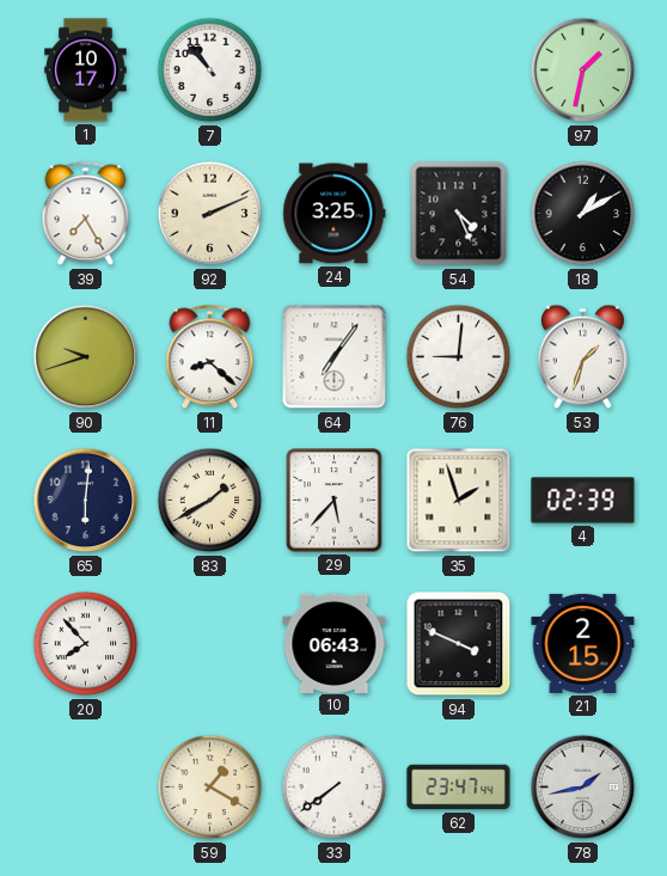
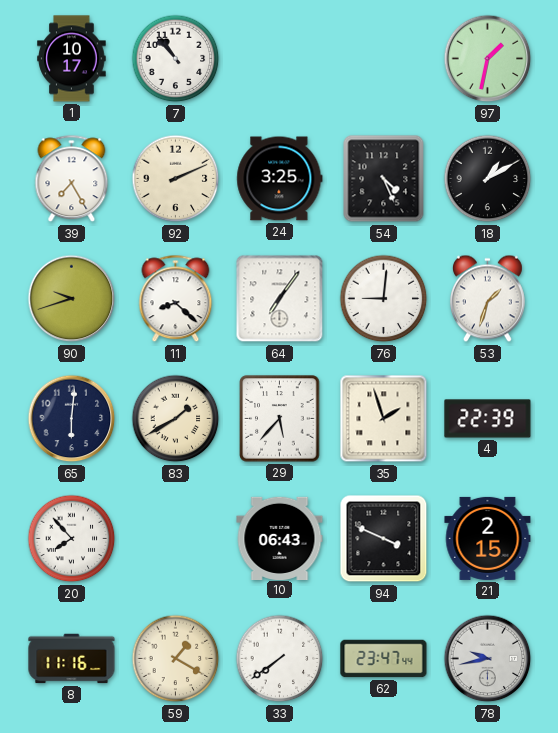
4: 02:39 -> 22:39
8: none -> 11:16
78: 1:43 -> 9:43
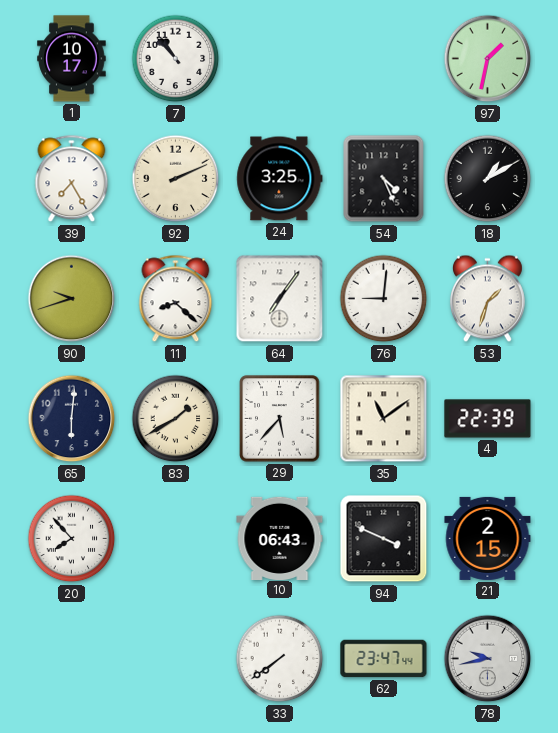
35: 1:57 -> 11:09
8: 11:16 -> none
59: 1:20 -> none
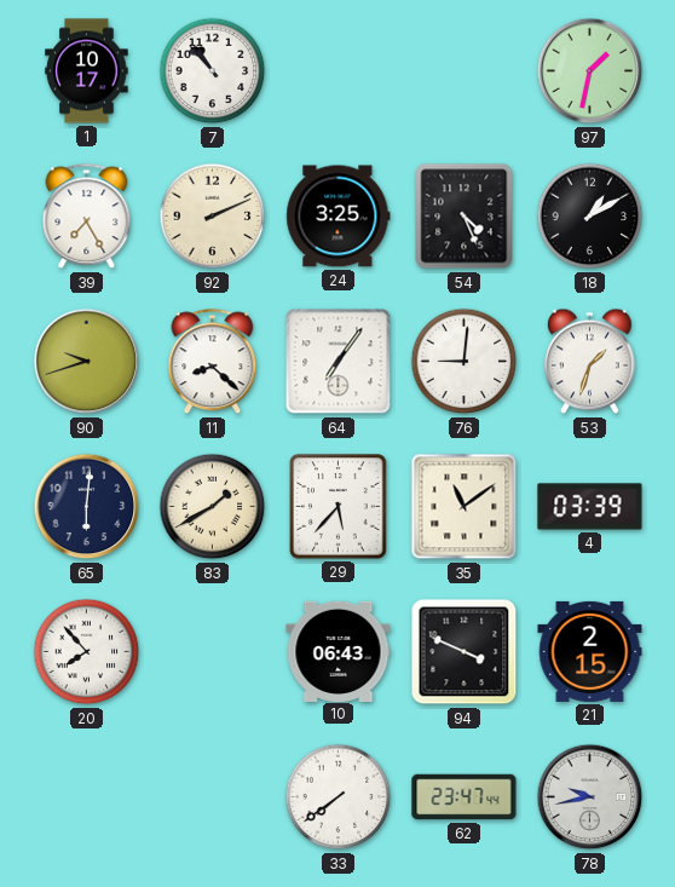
4: 22:39 -> 03:39
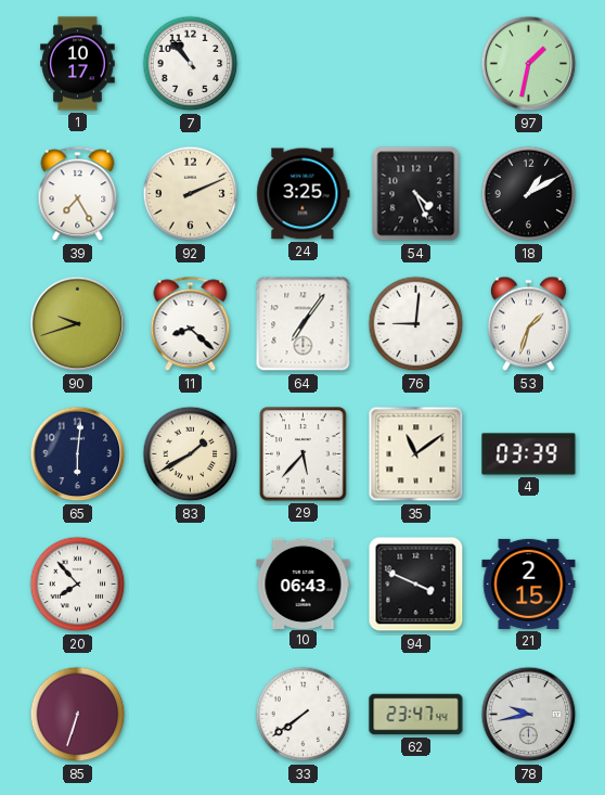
85: none -> 6:33
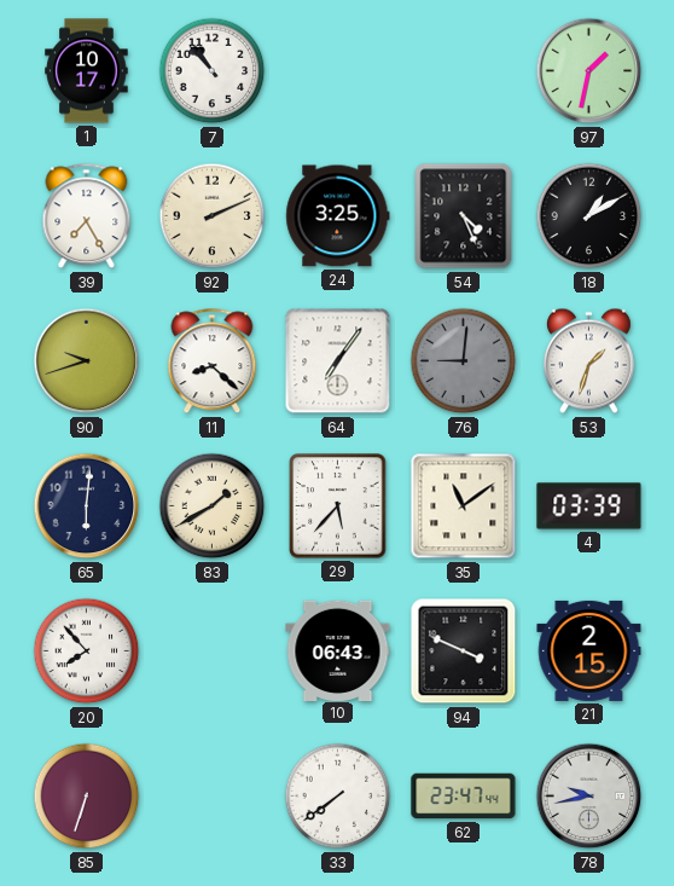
76 dial: white -> grey
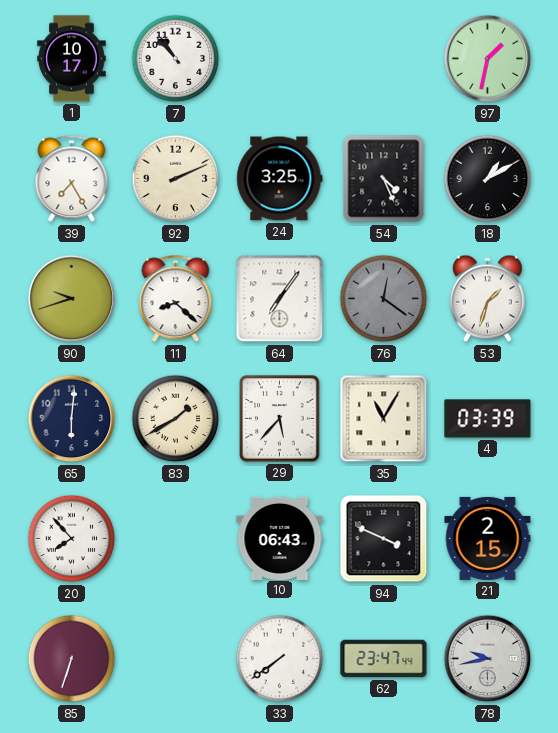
76: 9:01 -> 12:21
35: 11:09 -> 11:05
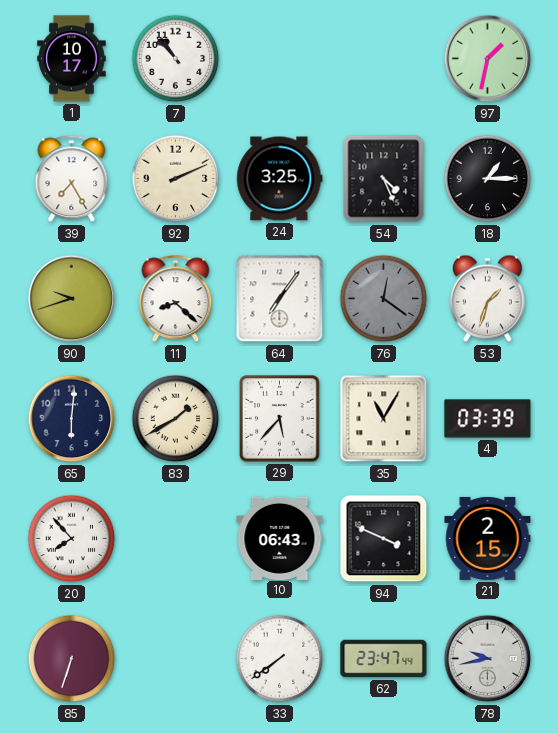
18: 1:10 -> 1:15
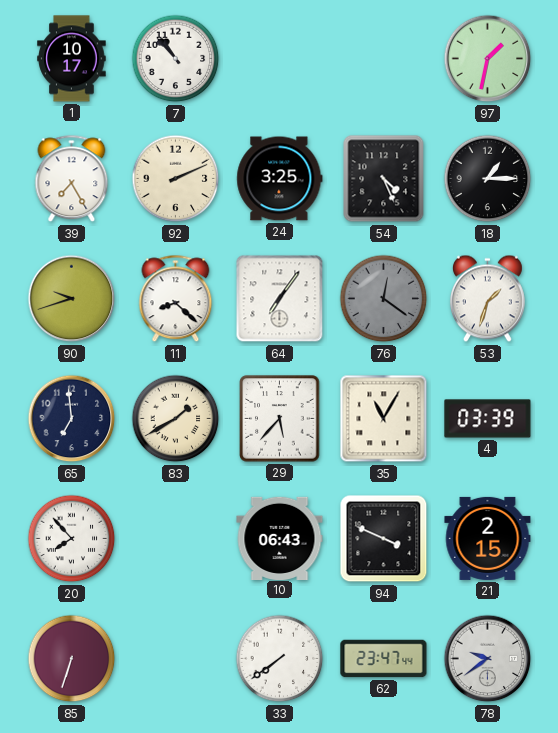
65: 6:01 -> 6:59
78: 9:43 -> 9:39
